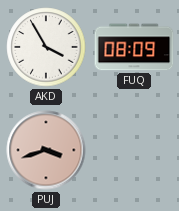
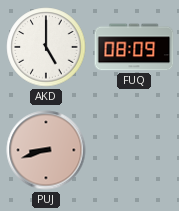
AKD: 3:55 -> 5:00
PUJ: 3:42 -> 8:42
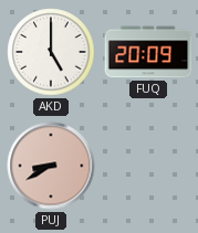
FUQ: 08:09 -> 20:09
PUJ: 8:42 -> 8:40
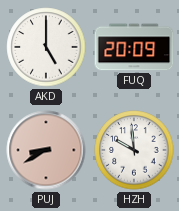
HZH: none -> 9:59
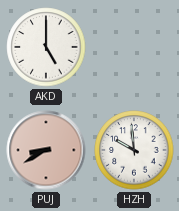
FUQ: 20:09 -> none
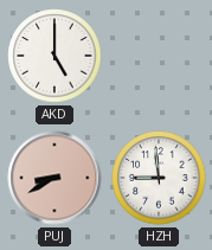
HZH: 9:59 -> 8:59
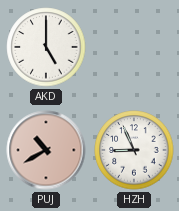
PUJ: 8:40 -> 10:40
HZH: 8:59 -> 8:56
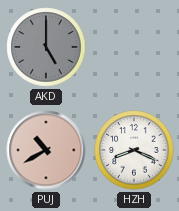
AKD dial: white -> grey
HZH: 8:56 -> 8:19
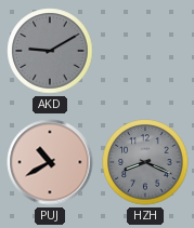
AKD: 5:00 -> 9:10
HZH dial: white -> grey
